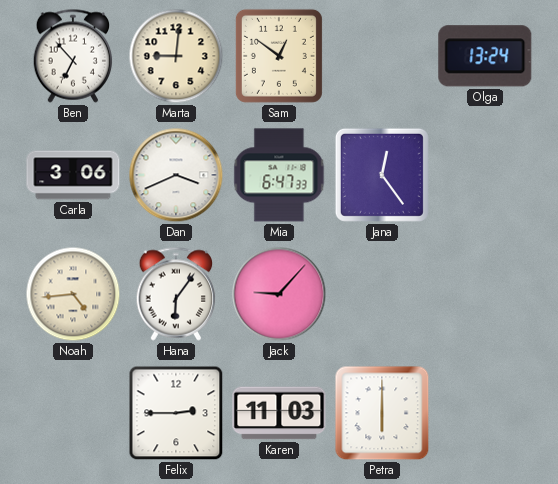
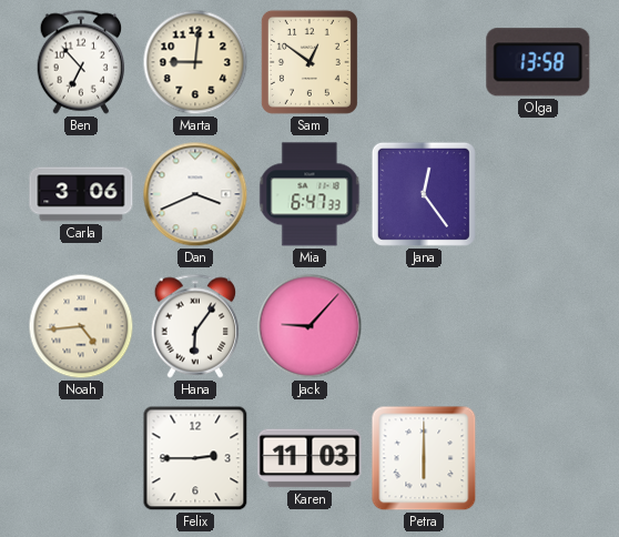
Olga: 13:24 -> 13:58
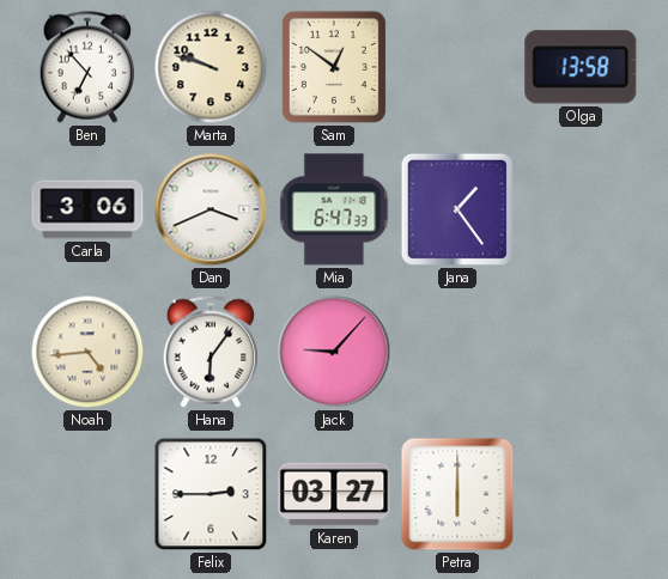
Marta: 9:01 -> 9:48
Jana: 12:24 -> 1:24
Karen: 11:03 -> 03:27
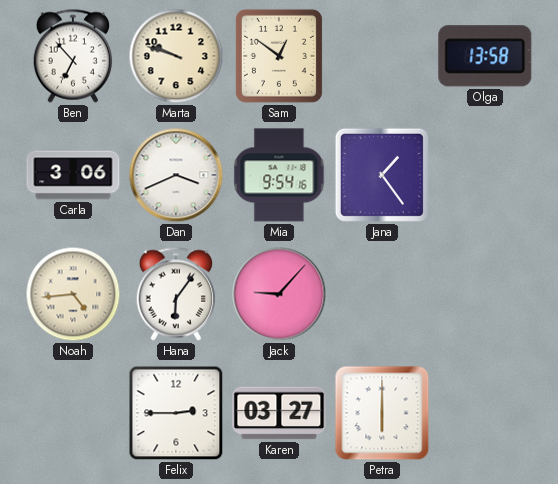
Mia: 6:47 -> 9:54
